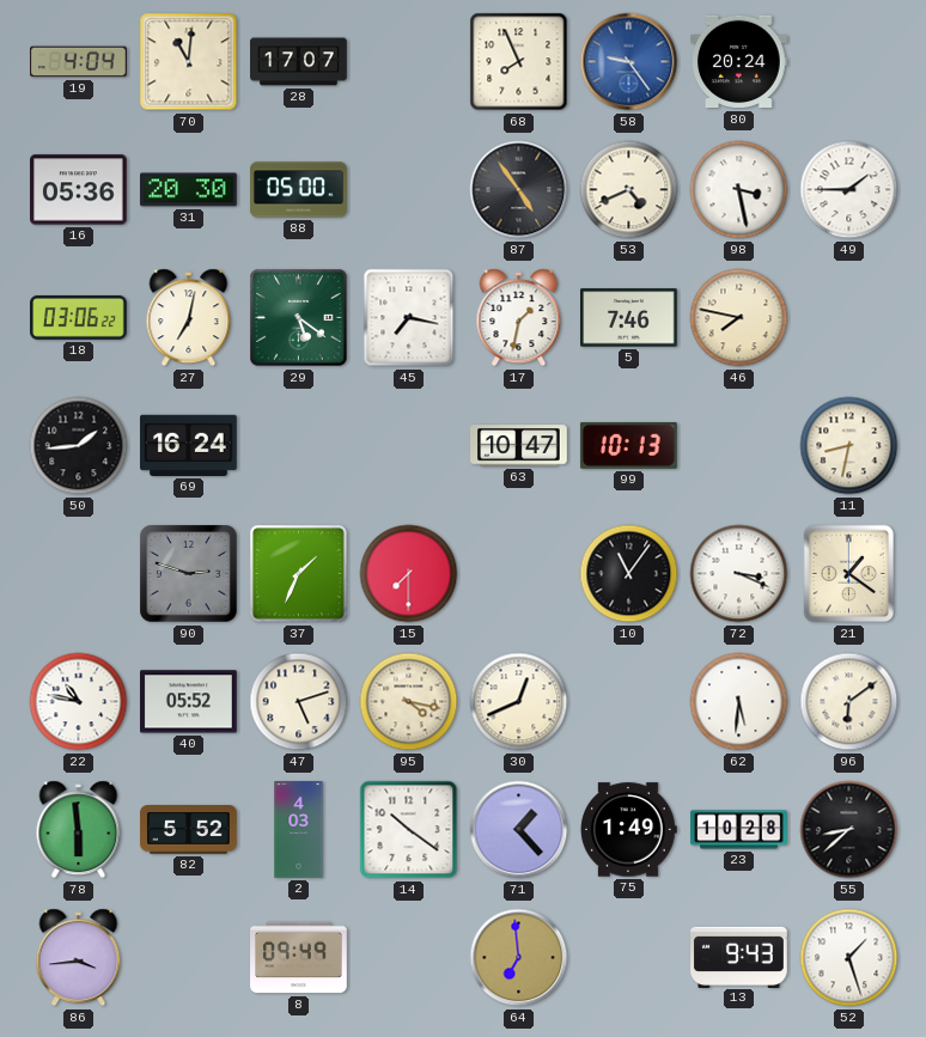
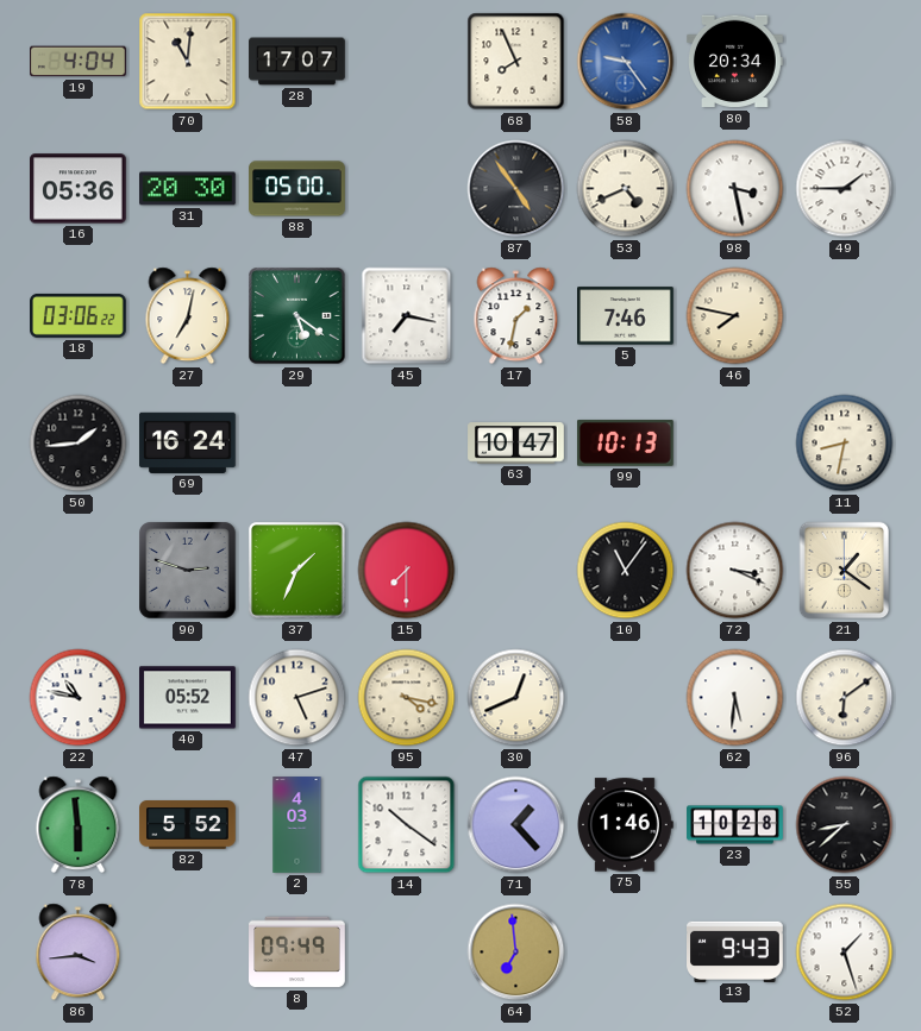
80: 20:24 -> 20:34
75: 1:49 -> 1:46
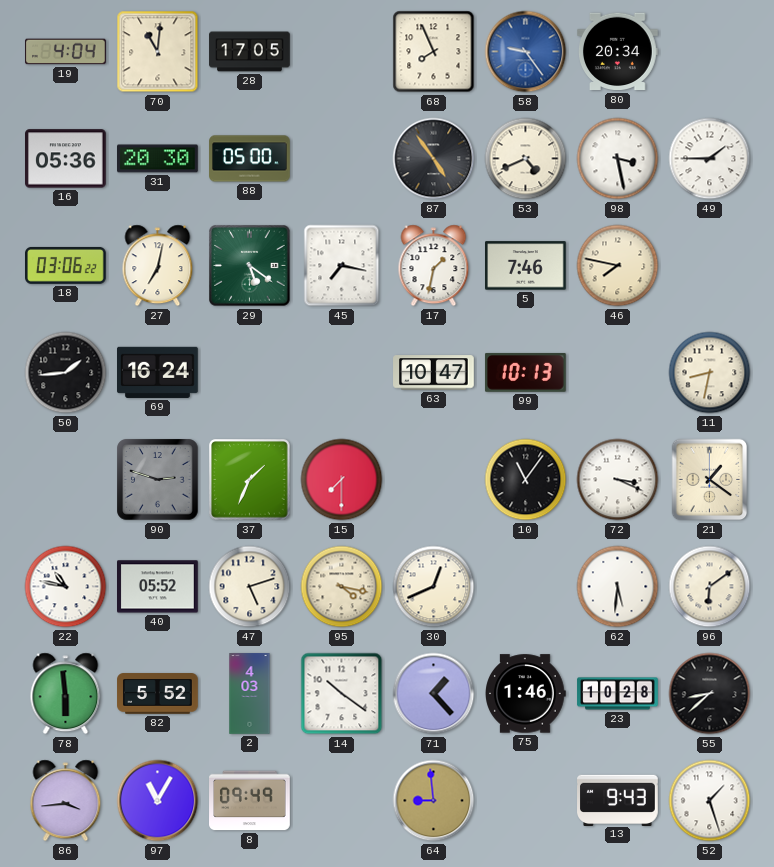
28: 17:07 -> 17:05
97: none -> 11:05
64: 6:59 -> 8:59
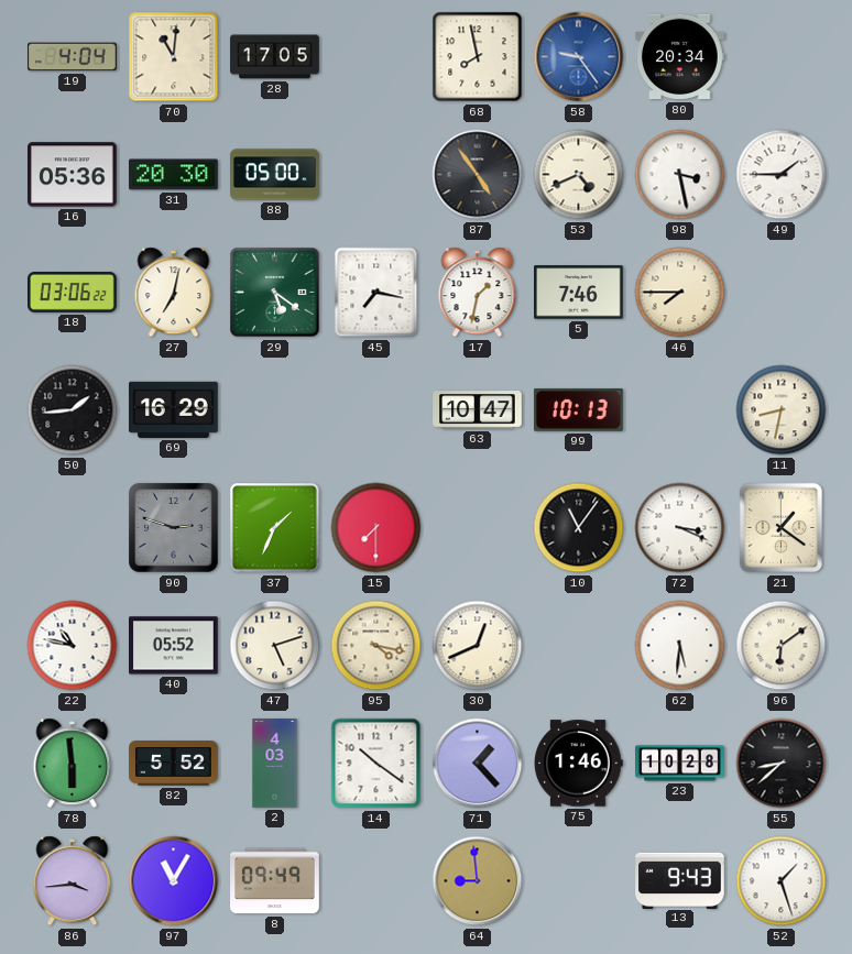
68: 7:56 -> 7:58
46: 7:47 -> 7:45
69: 16:24 -> 16:29
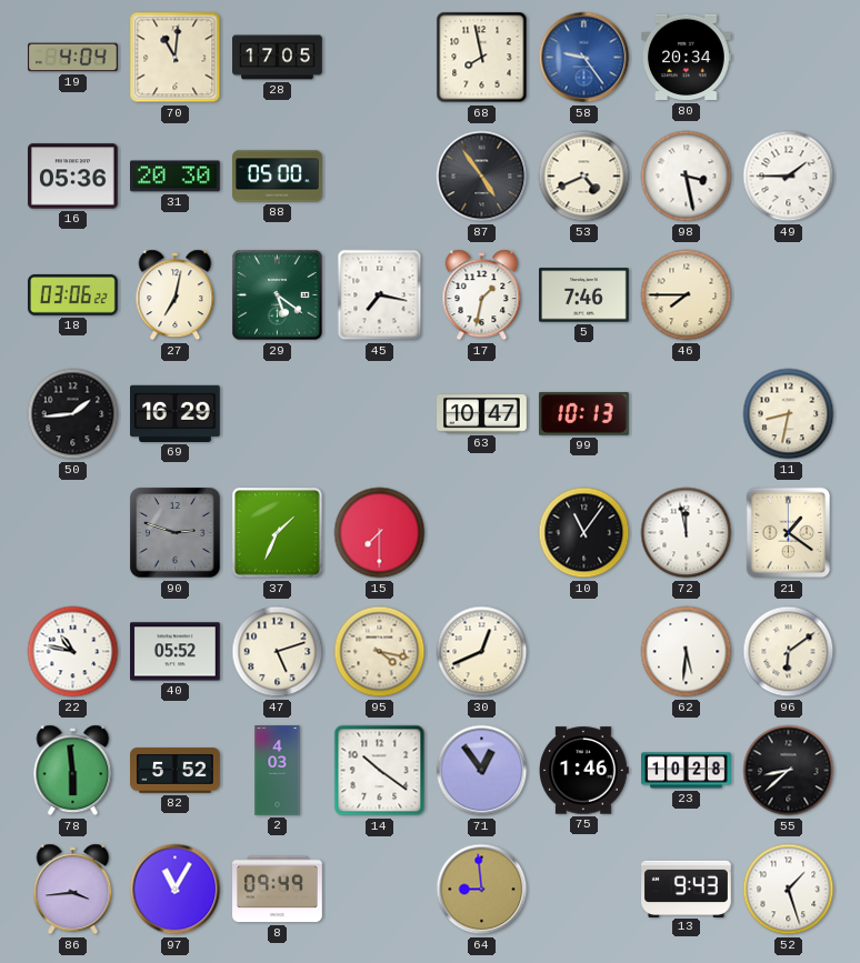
72: 3:19 -> 11:58
71: 1:23 -> 12:54
